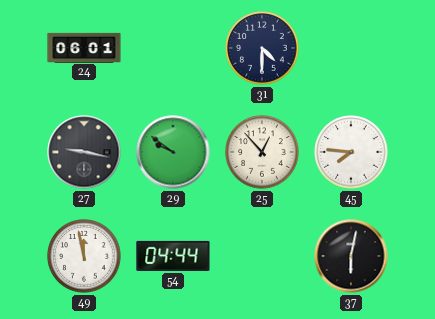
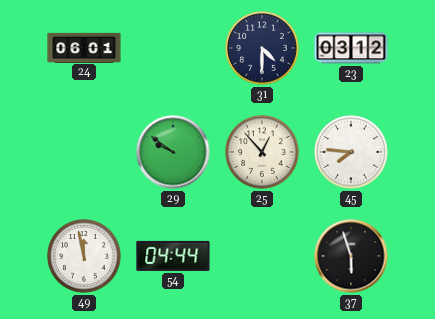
23: none -> 03:12
27: 9:17 -> none
37: 6:02 -> 5:57
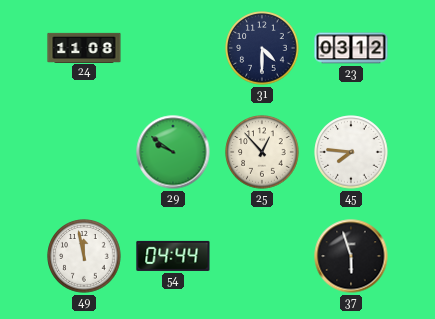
24: 06:01 -> 11:08
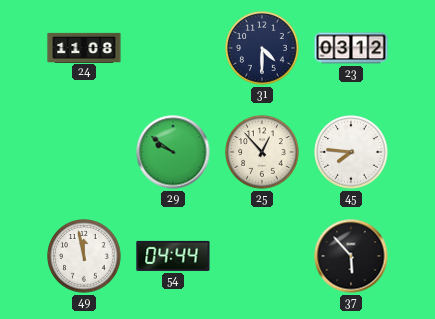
37: 5:57 -> 5:53
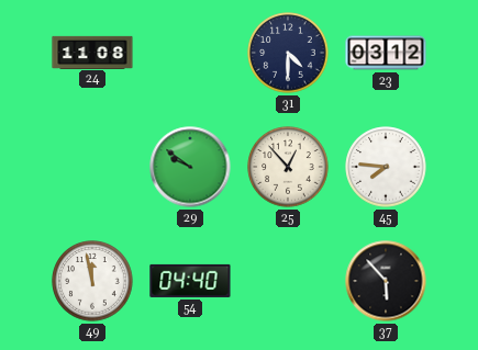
54: 04:44 -> 04:40
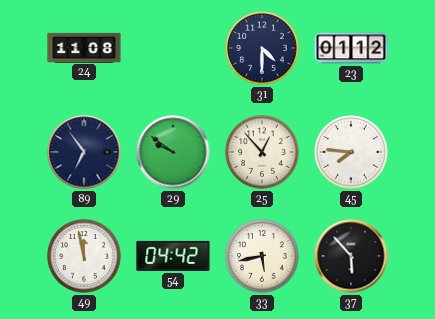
23: 03:12 -> 01:12
89: none -> 6:54
54: 04:40 -> 04:42
33: none -> 5:43
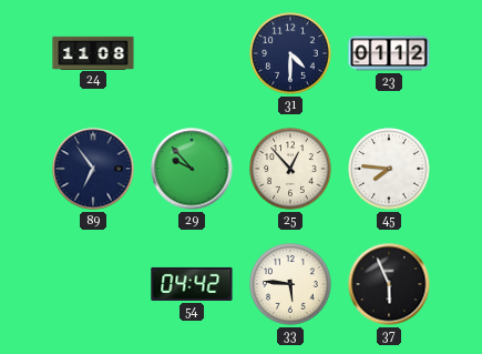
29: 9:51 -> 9:53
49: 11:58 -> none
33: 5:43 -> 5:46
37: 5:53 -> 5:56
